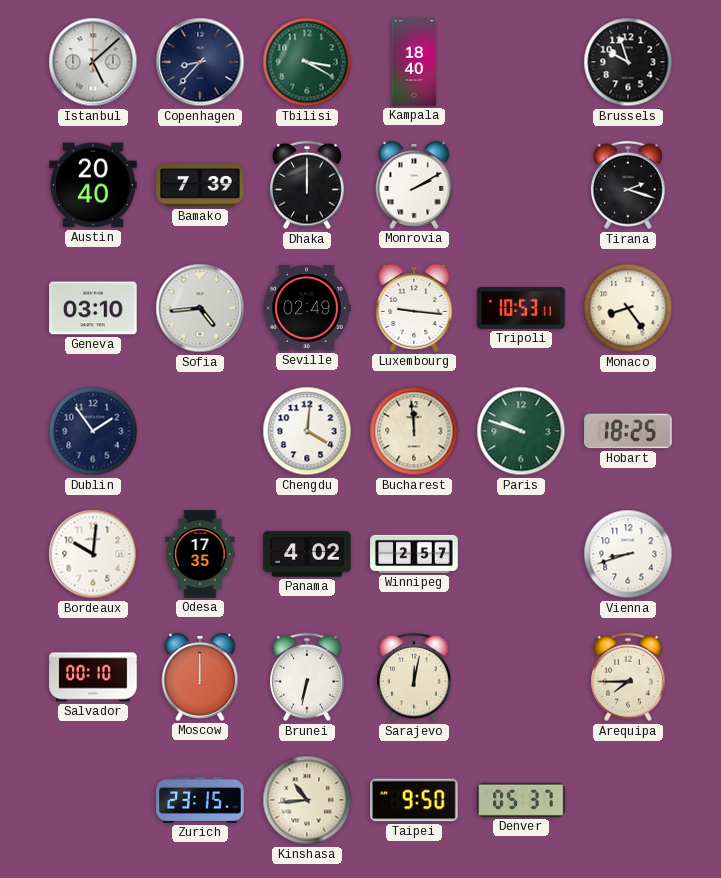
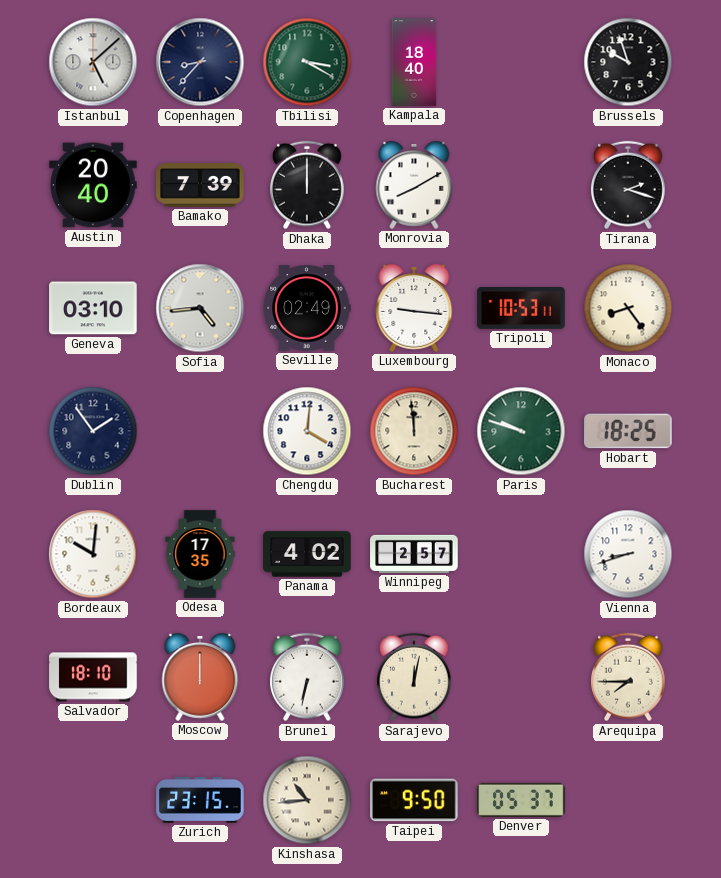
Monrovia: 2:10 -> 8:10
Salvador: 00:10 -> 18:10
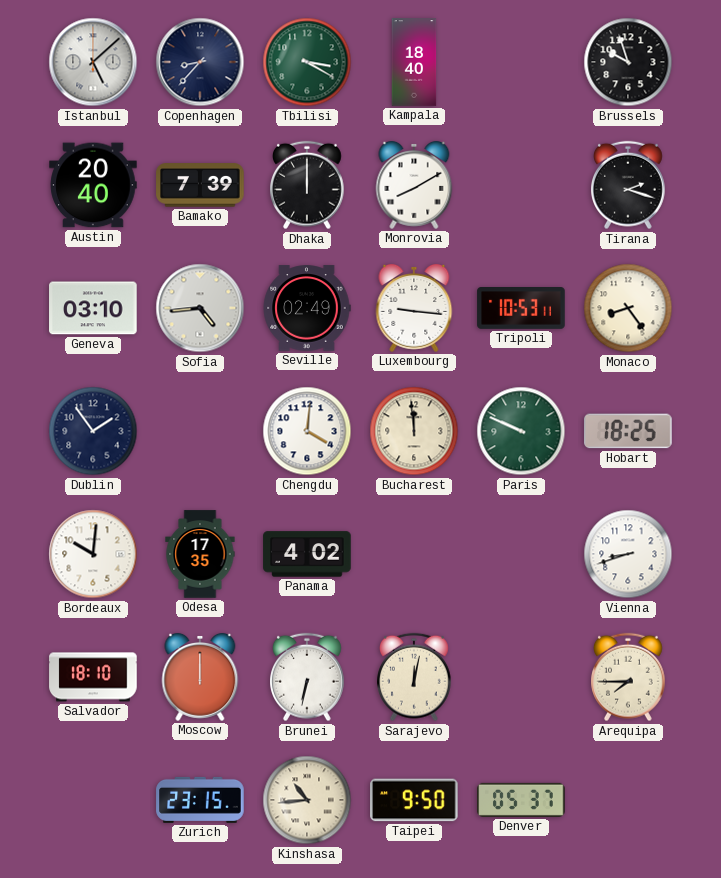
Paris: 9:48 -> 9:49
Winnipeg: 2:57 -> none
